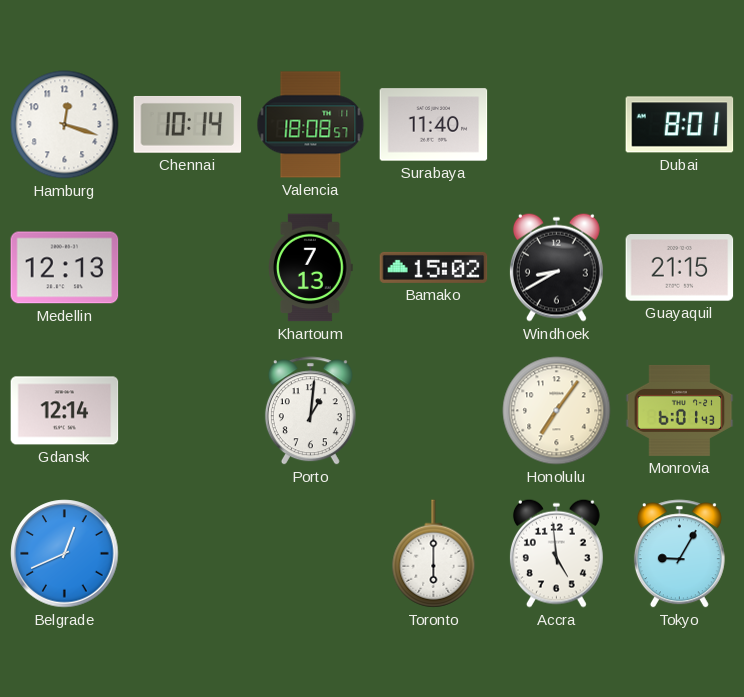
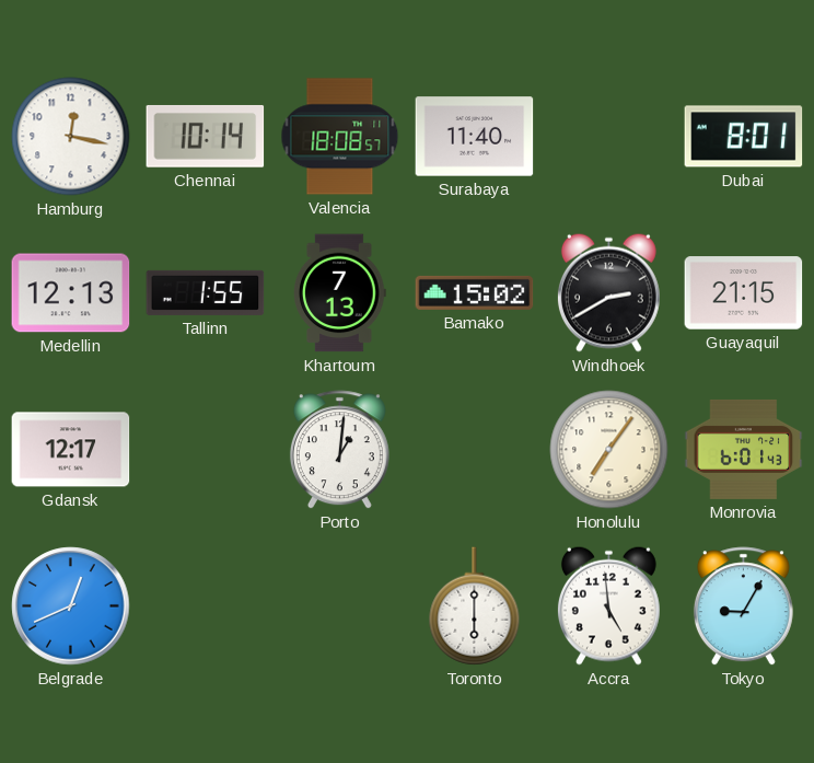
Hamburg: 12:18 -> 12:17
Tallinn: none -> 1:55
Windhoek: 8:40 -> 2:40
Gdansk: 12:14 -> 12:17
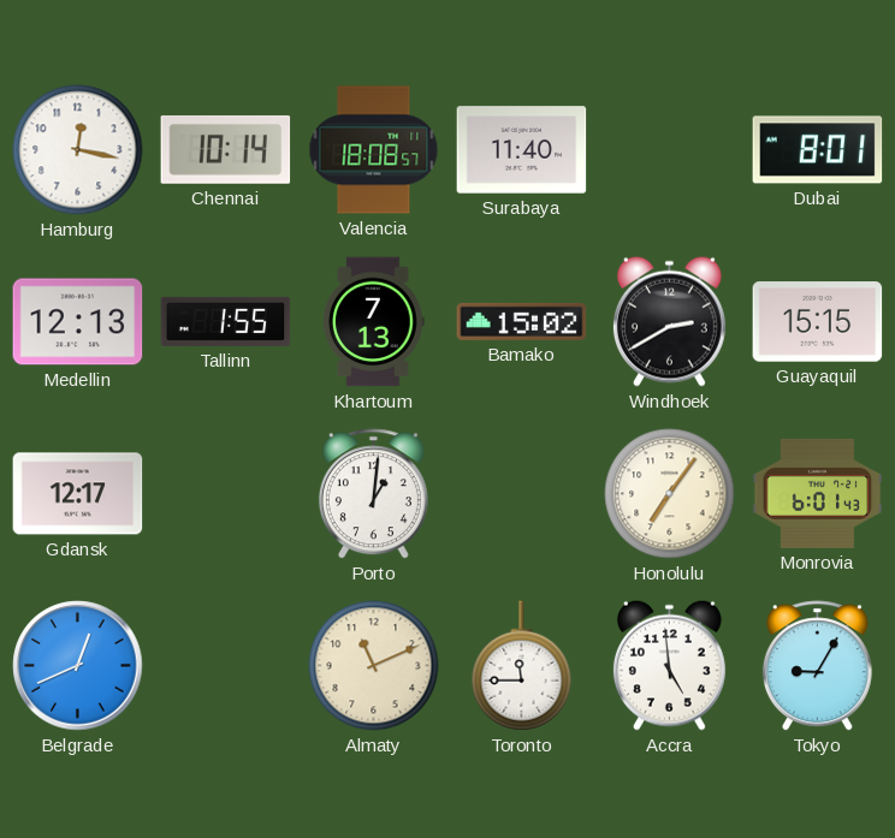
Guayaquil: 21:15 -> 15:15
Almaty: none -> 11:11
Toronto: 6:00 -> 11:45
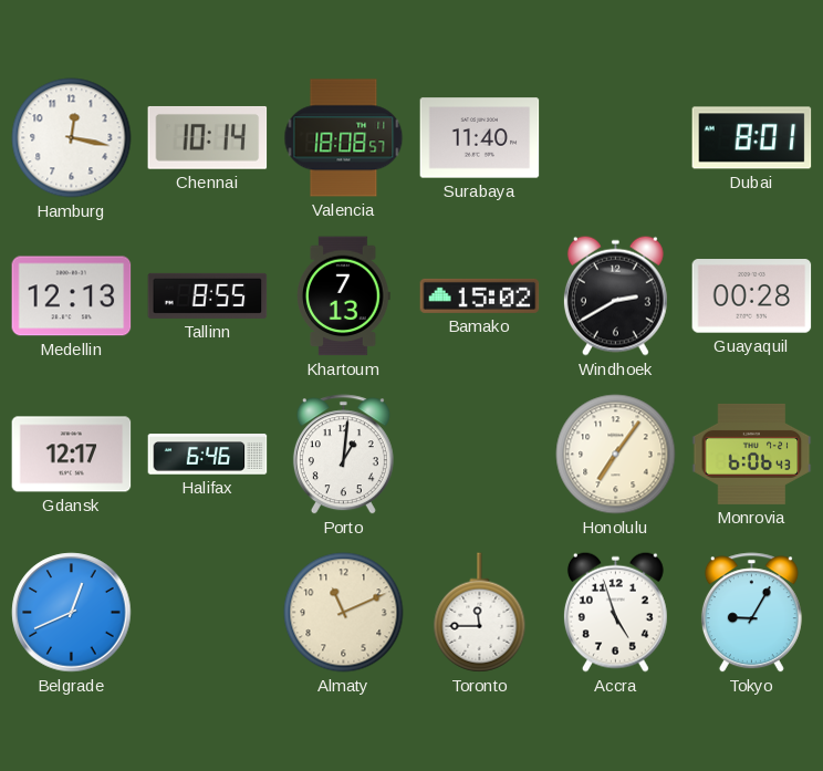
Tallinn: 1:55 -> 8:55
Guayaquil: 15:15 -> 00:28
Halifax: none -> 6:46
Monrovia: 6:01 -> 6:06
Accra: 4:59 -> 4:57
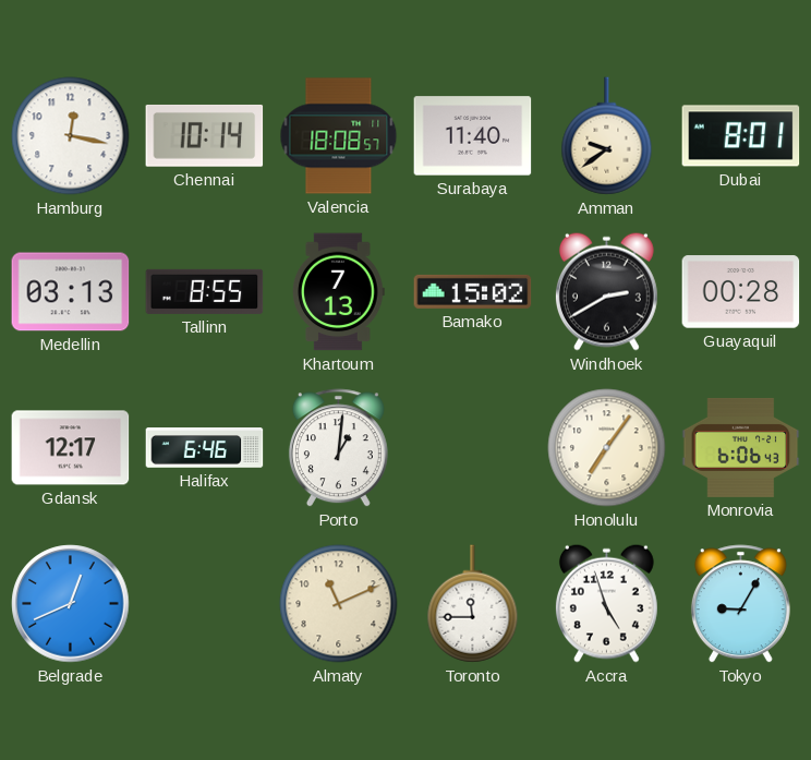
Amman: none -> 9:39
Medellin: 12:13 -> 03:13
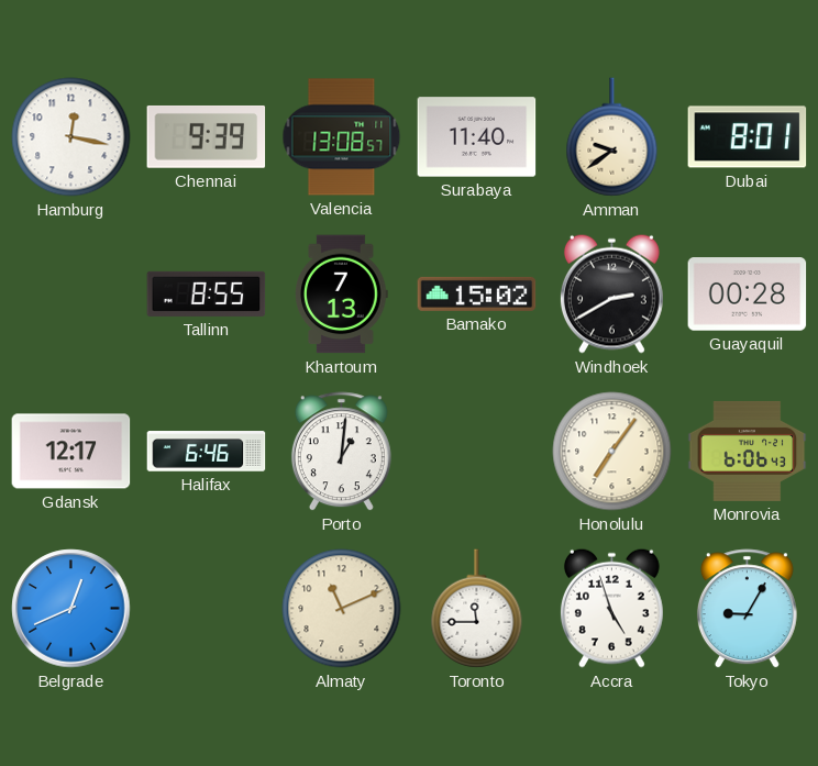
Chennai: 10:14 -> 9:39
Valencia: 18:08 -> 13:08
Medellin: 03:13 -> none
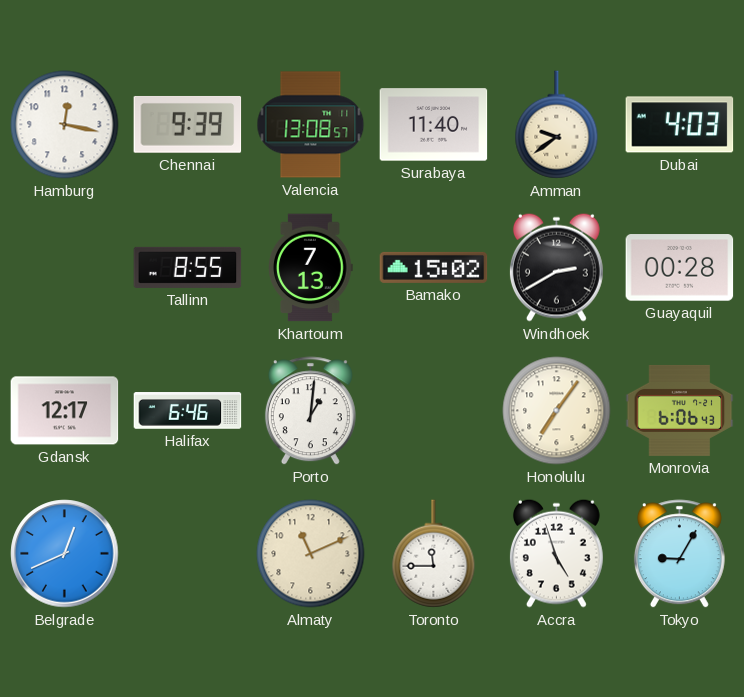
Dubai: 8:01 -> 4:03
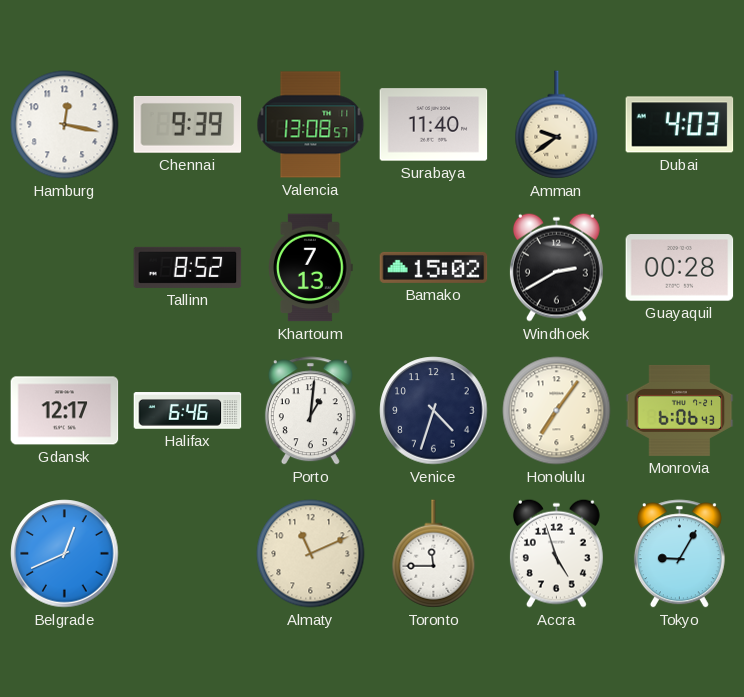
Tallinn: 8:55 -> 8:52
Venice: none -> 4:33
